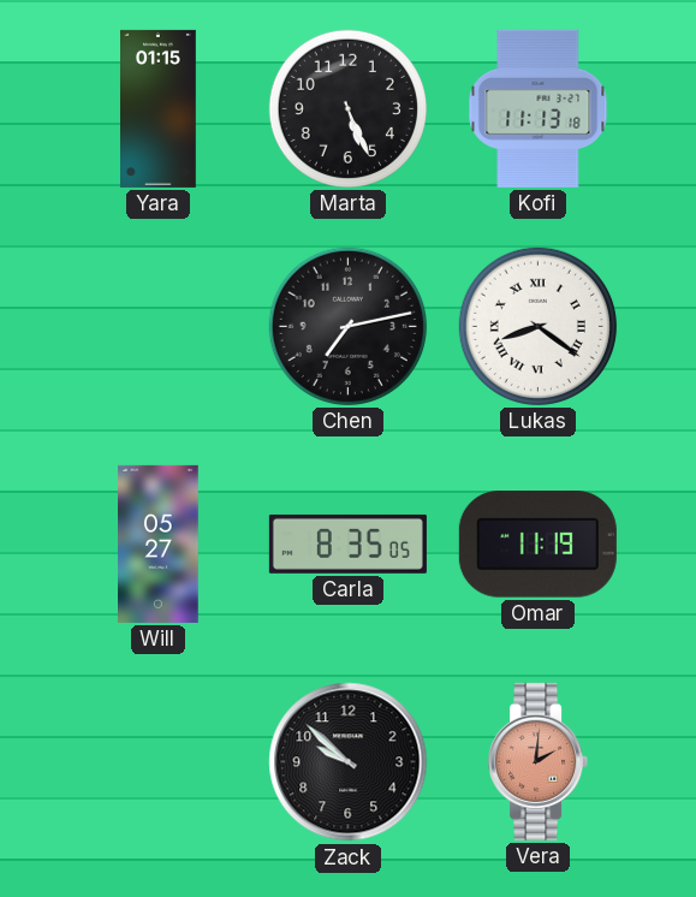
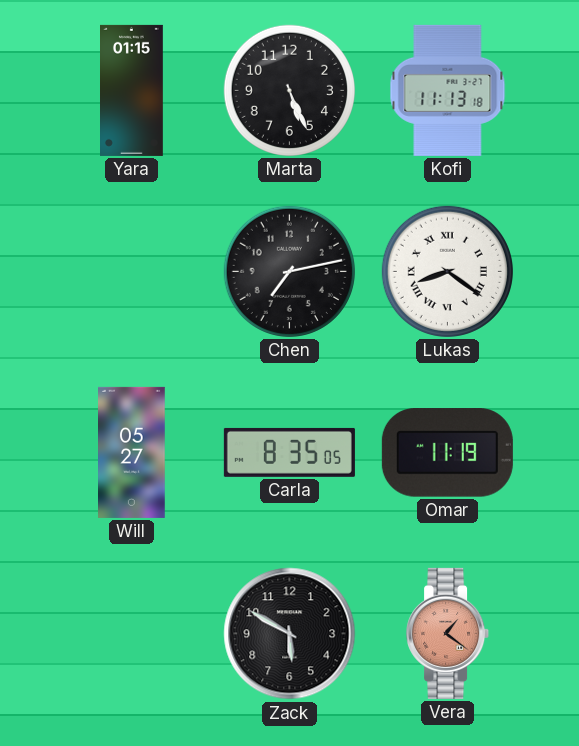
Zack: 9:52 -> 5:50
Vera: 2:01 -> 1:21
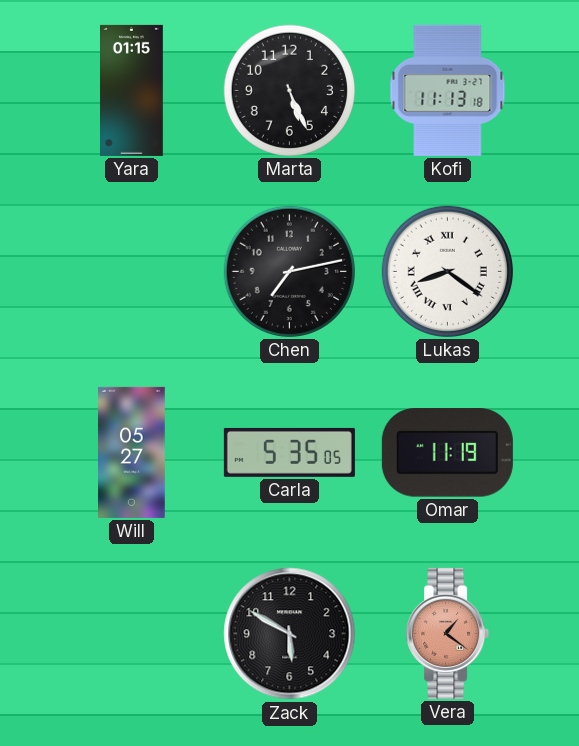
Carla: 8:35 -> 5:35
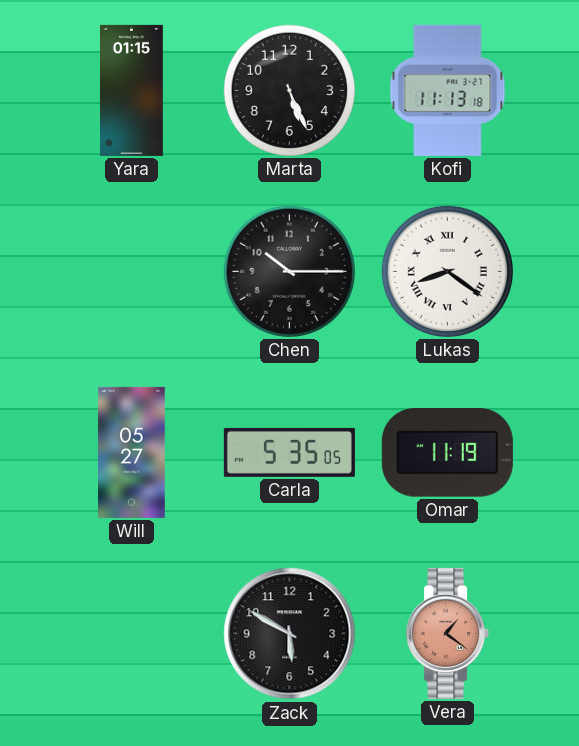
Chen: 7:13 -> 10:15
